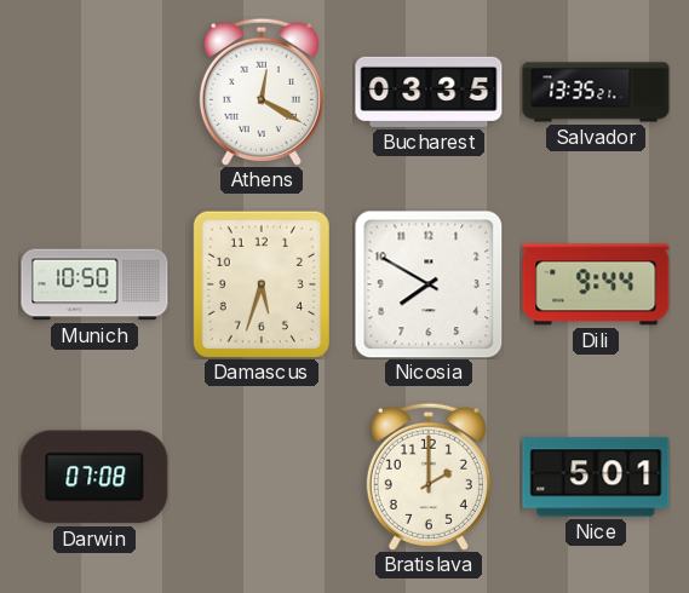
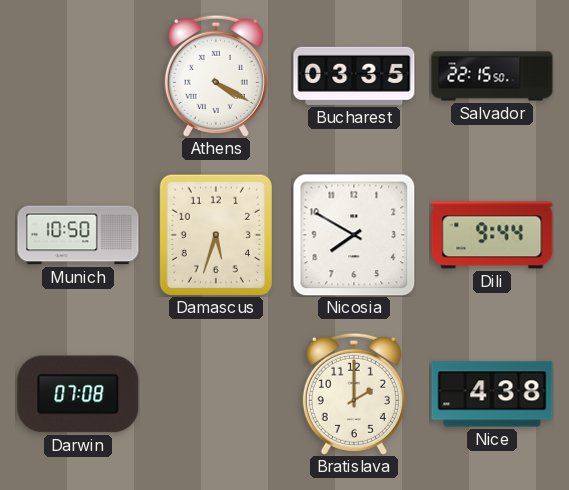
Athens: 12:20 -> 4:20
Salvador: 13:35 -> 22:15
Nice: 5:01 -> 4:38
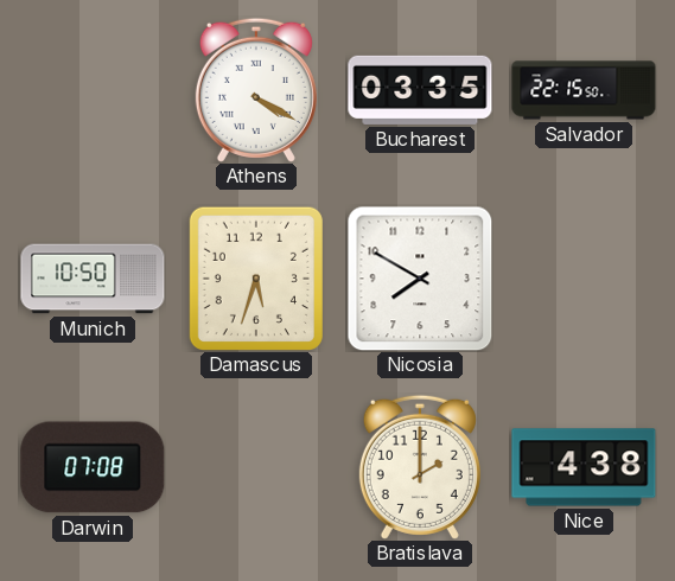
Dili: 9:44 -> none
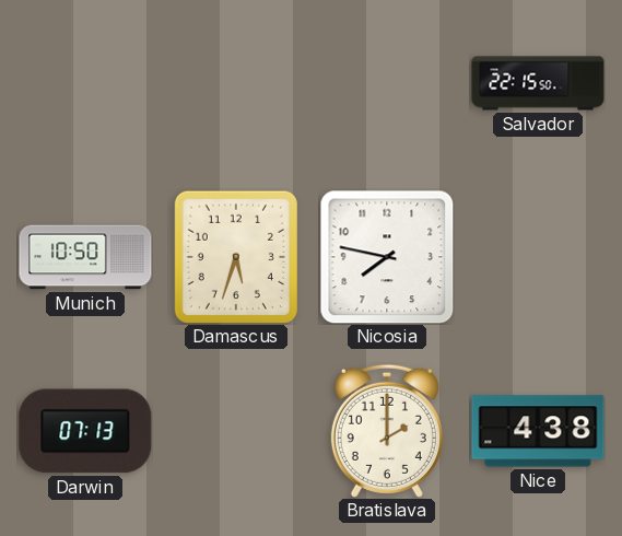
Athens: 4:20 -> none
Bucharest: 03:35 -> none
Nicosia: 7:50 -> 7:47
Darwin: 07:08 -> 07:13
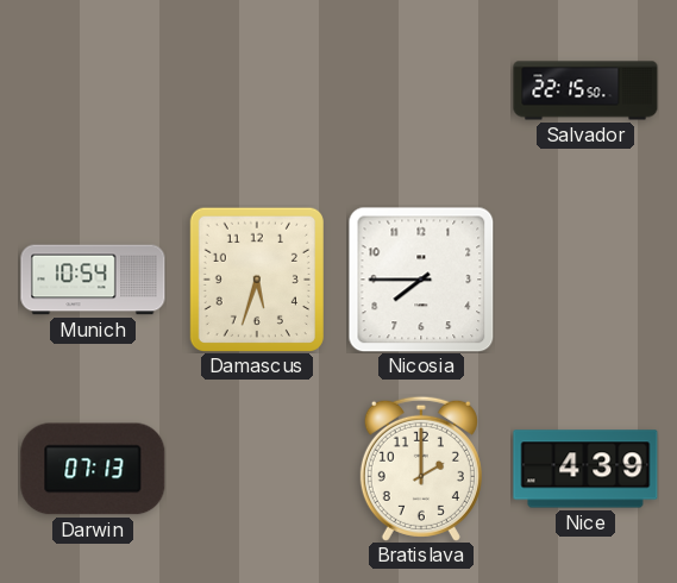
Munich: 10:50 -> 10:54
Nicosia: 7:47 -> 7:45
Nice: 4:38 -> 4:39
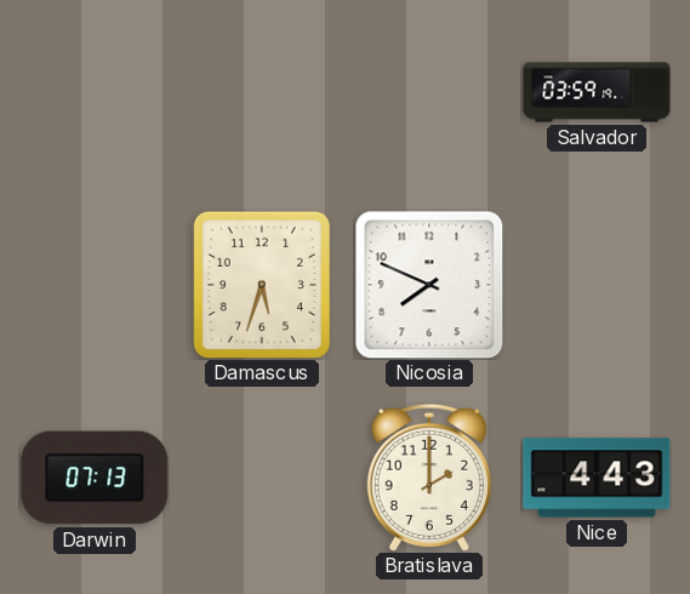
Salvador: 22:15 -> 03:59
Munich: 10:54 -> none
Nicosia: 7:45 -> 7:49
Nice: 4:39 -> 4:43
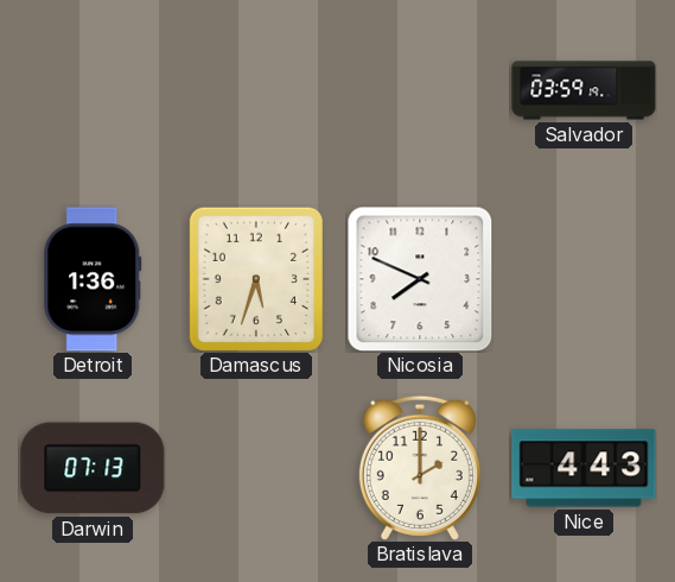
Detroit: none -> 1:36
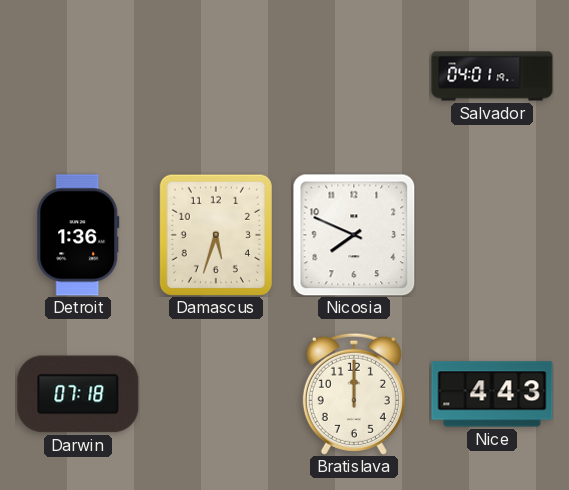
Salvador: 03:59 -> 04:01
Darwin: 07:13 -> 07:18
Bratislava: 2:00 -> 12:00
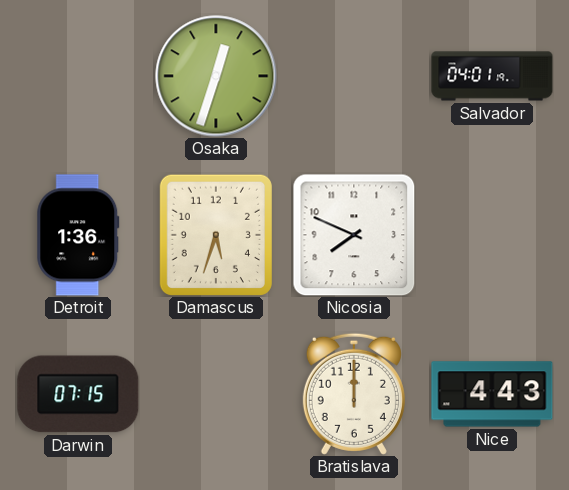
Osaka: none -> 12:33
Darwin: 07:18 -> 07:15
